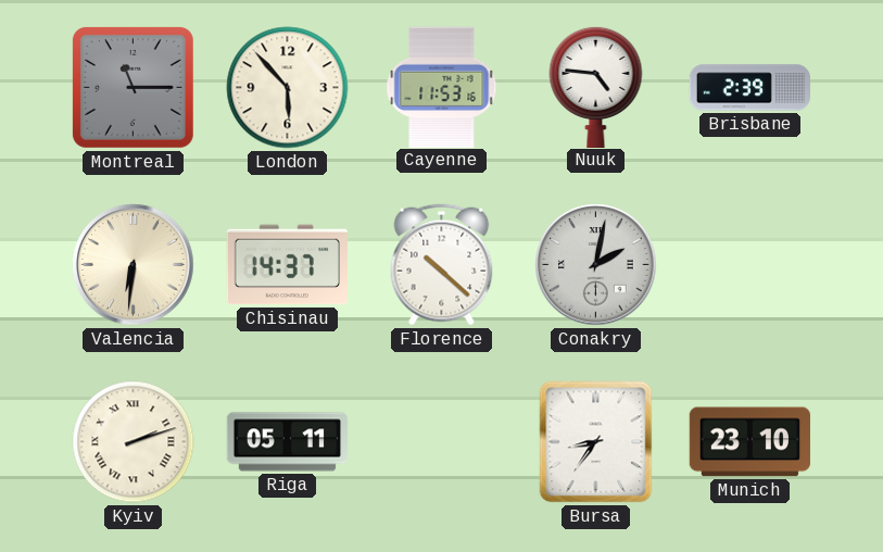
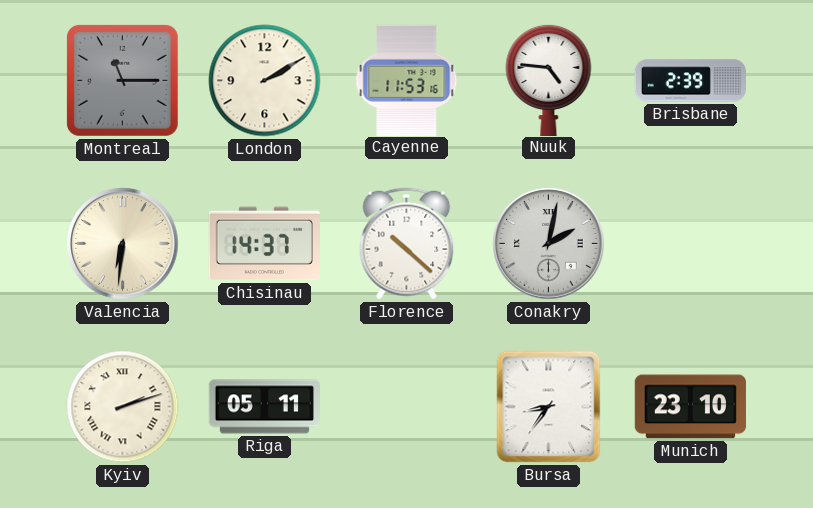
London: 5:53 -> 2:10
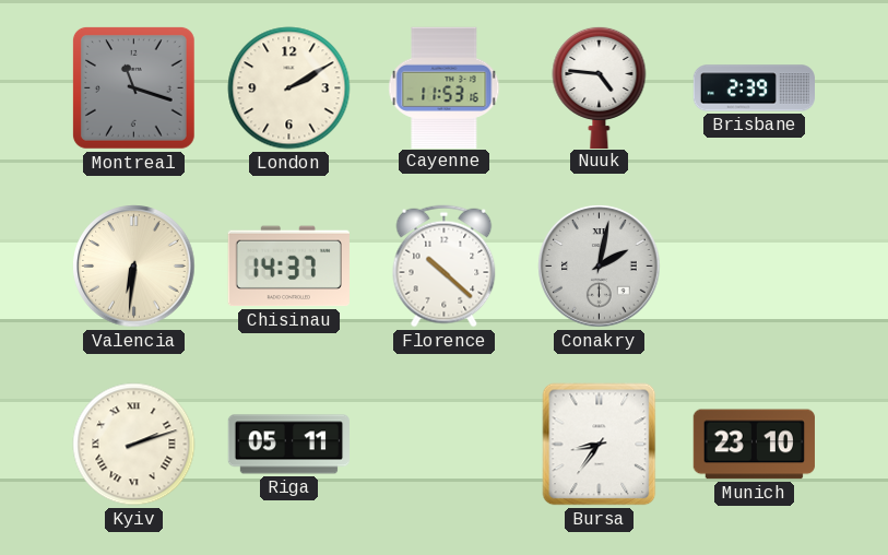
Montreal: 11:15 -> 11:18
